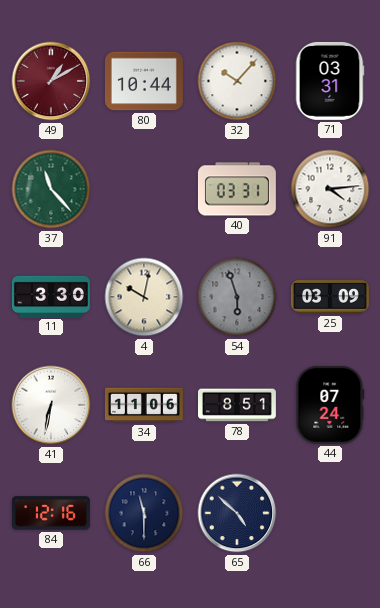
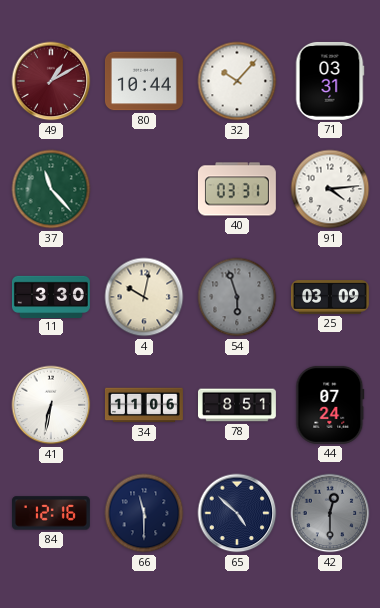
42: none -> 12:30
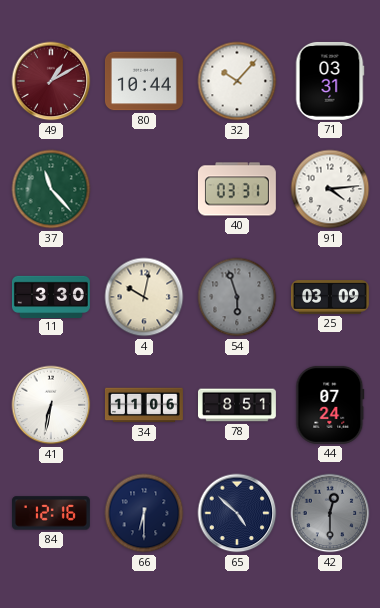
66: 11:30 -> 6:30
